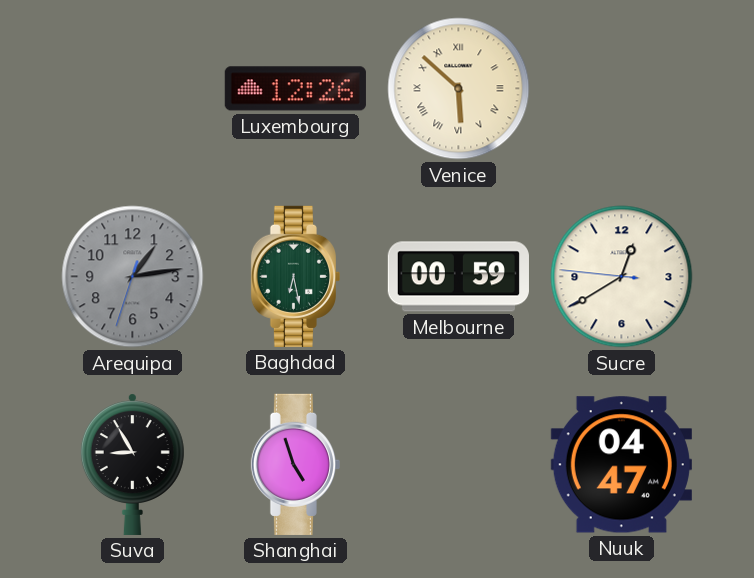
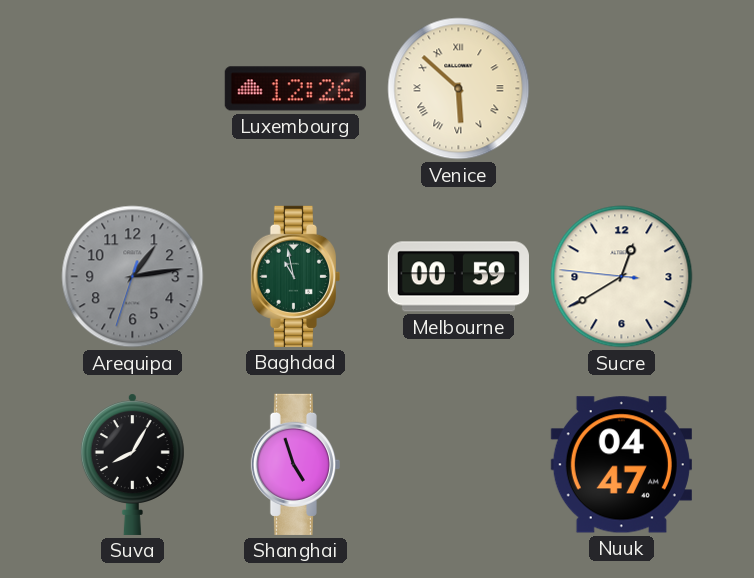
Baghdad: 6:28 -> 10:58
Suva: 8:55 -> 8:05
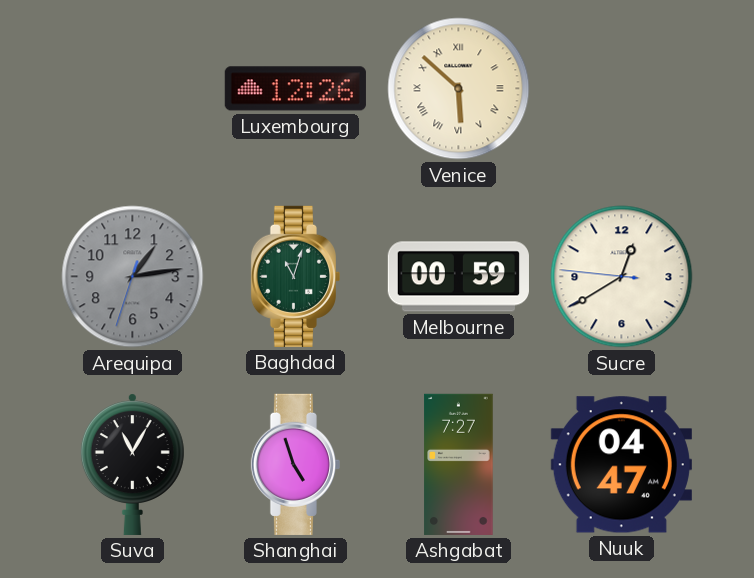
Baghdad: 10:58 -> 11:03
Suva: 8:05 -> 11:05
Ashgabat: none -> 7:27
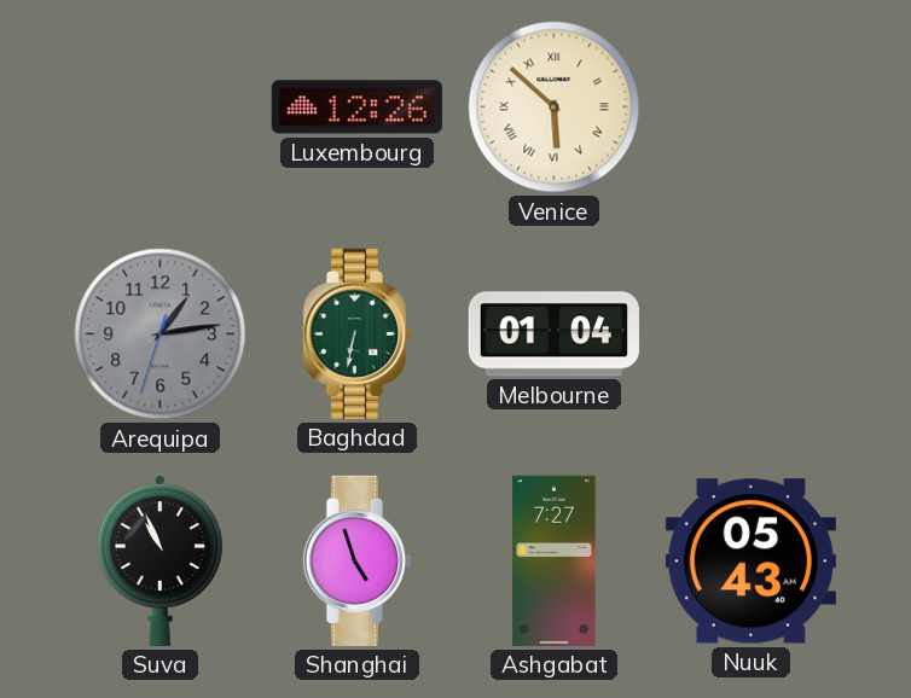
Baghdad: 11:03 -> 6:32
Melbourne: 00:59 -> 01:04
Sucre: 12:39 -> none
Suva: 11:05 -> 10:56
Nuuk: 04:47 -> 05:43
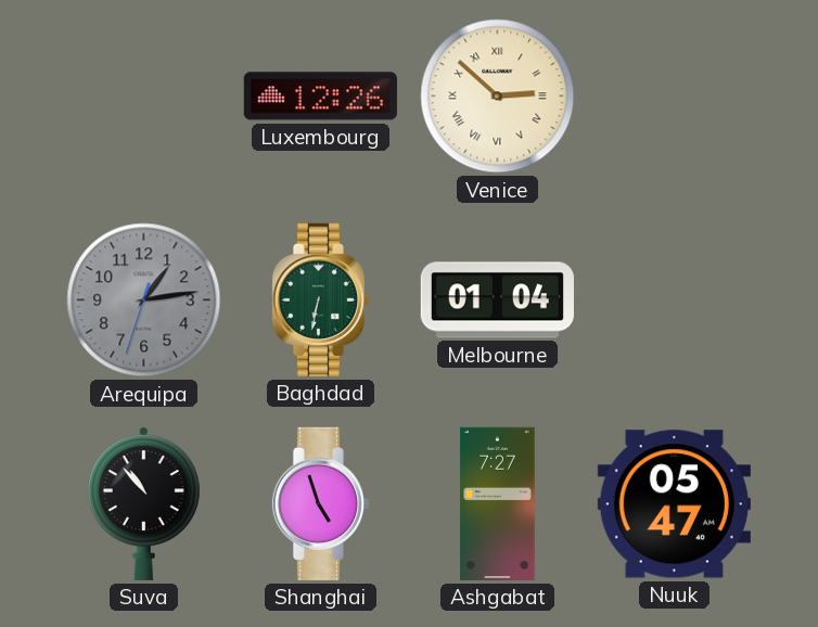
Venice: 5:52 -> 2:52
Suva: 10:56 -> 10:53
Nuuk: 05:43 -> 05:47
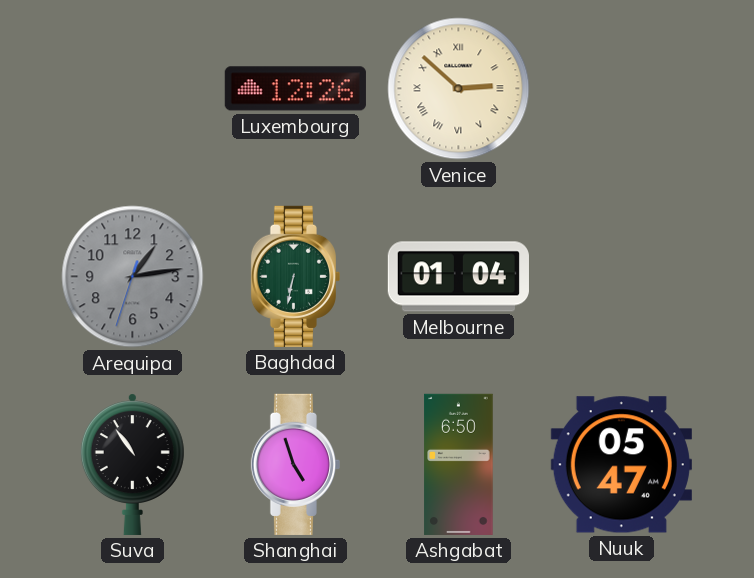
Suva: 10:53 -> 10:54
Ashgabat: 7:27 -> 6:50
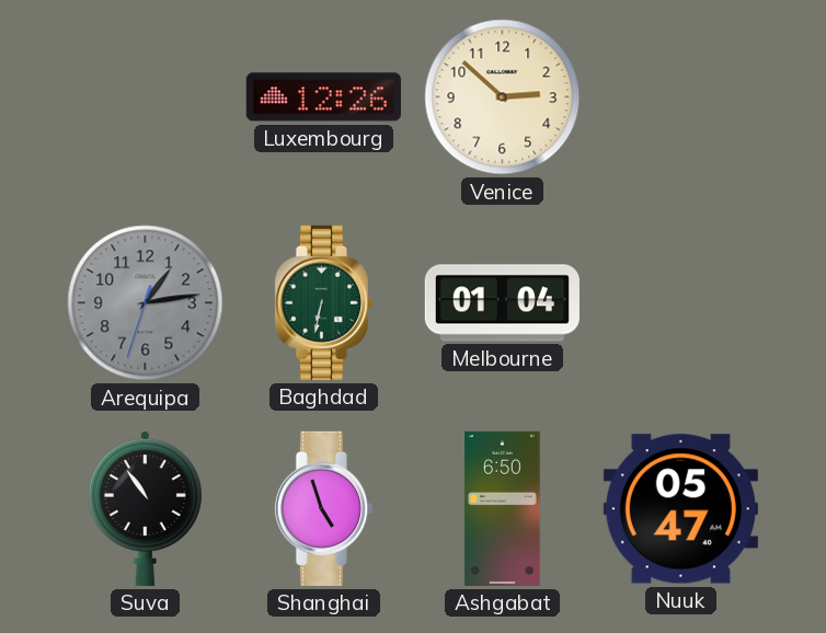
Venice numerals: Roman -> Arabic
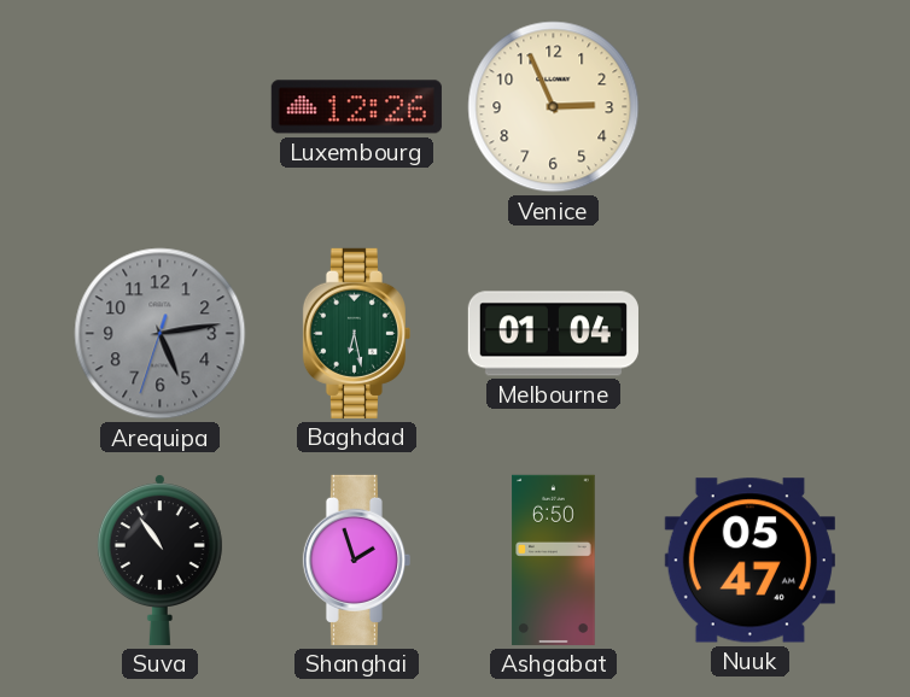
Venice: 2:52 -> 2:56
Arequipa: 1:13 -> 5:13
Baghdad: 6:32 -> 6:28
Shanghai: 4:57 -> 1:57
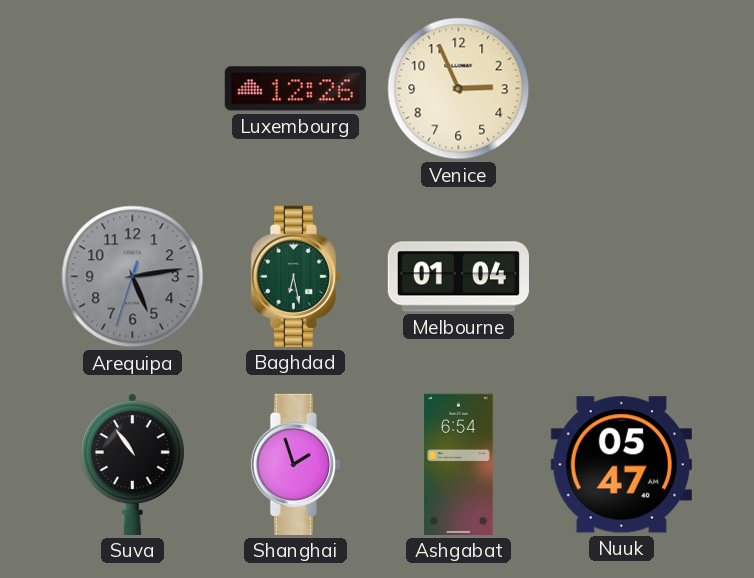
Ashgabat: 6:50 -> 6:54
